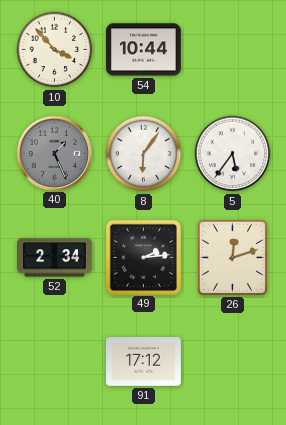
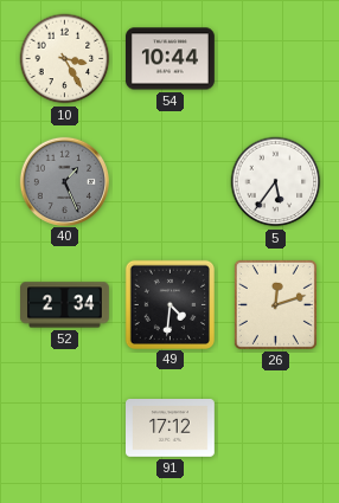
10: 3:53 -> 3:25
8: 6:06 -> none
49: 2:14 -> 4:31
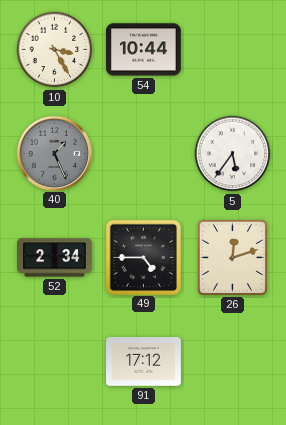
49: 4:31 -> 4:45
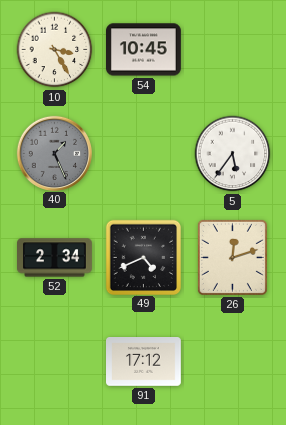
54: 10:44 -> 10:45
49: 4:45 -> 4:41
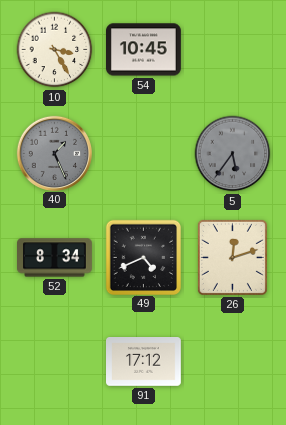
5 dial: white -> grey
52: 2:34 -> 8:34
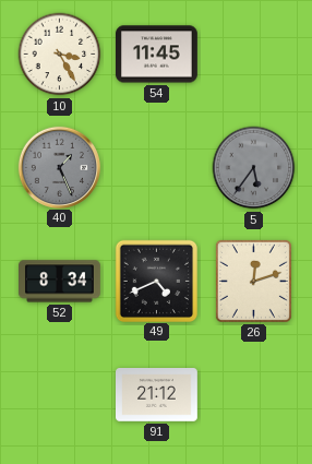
54: 10:45 -> 11:45
91: 17:12 -> 21:12
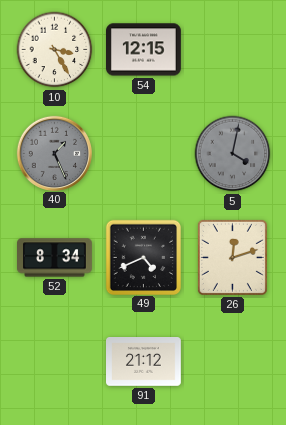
54: 11:45 -> 12:15
5: 5:36 -> 4:02
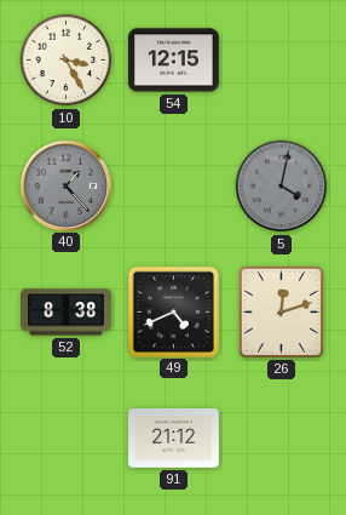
40: 1:26 -> 1:23
52: 8:34 -> 8:38
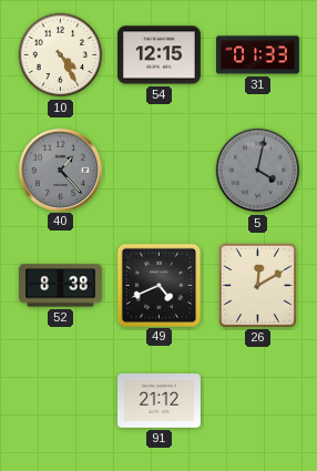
10: 3:25 -> 4:25
31: none -> 01:33
26: 12:12 -> 12:10
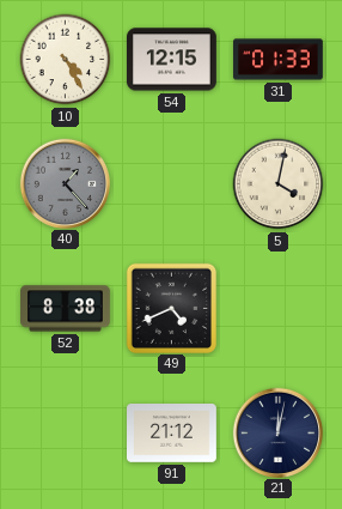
5 dial: grey -> cream
26: 12:10 -> none
21: none -> 12:02
